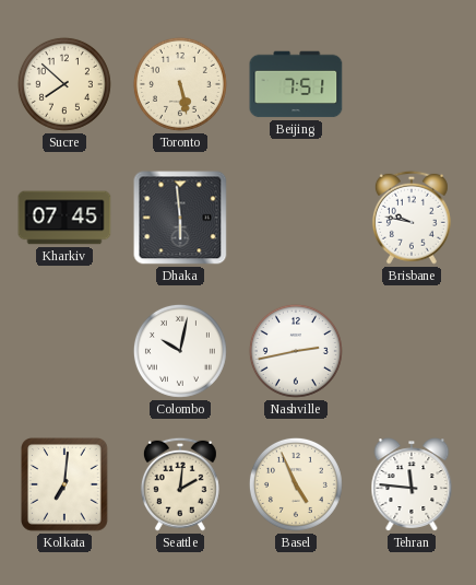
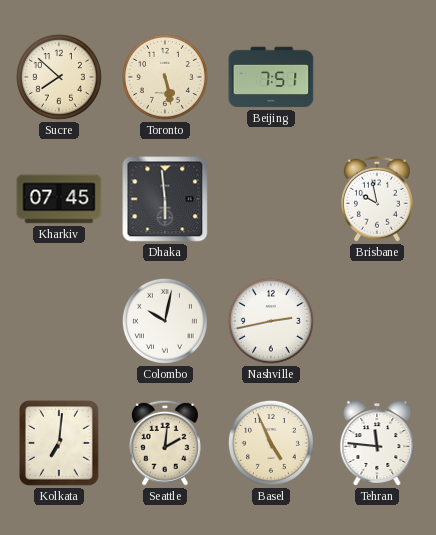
Brisbane: 9:47 -> 9:58
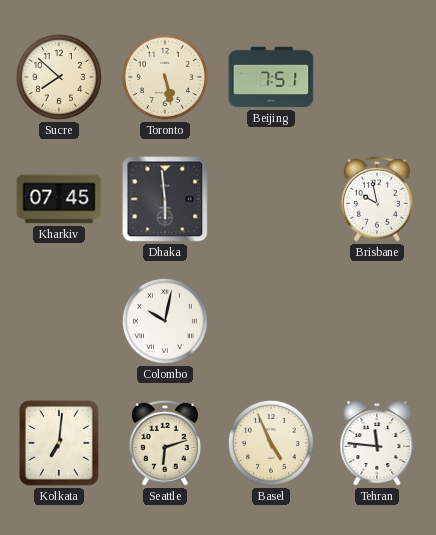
Nashville: 2:43 -> none
Seattle: 2:01 -> 6:12
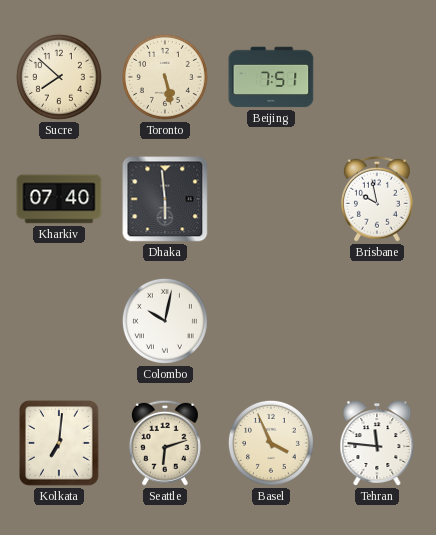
Kharkiv: 07:45 -> 07:40
Basel: 4:56 -> 3:56
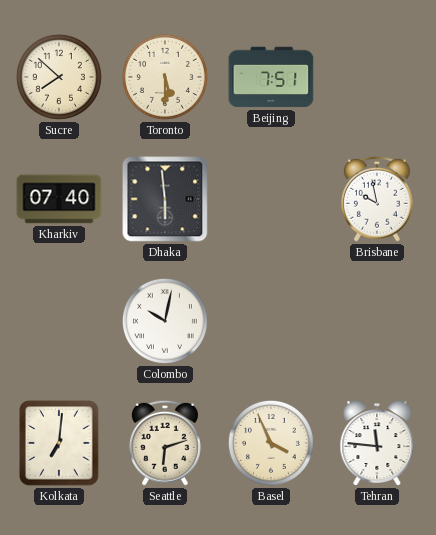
Toronto: 5:28 -> 5:30
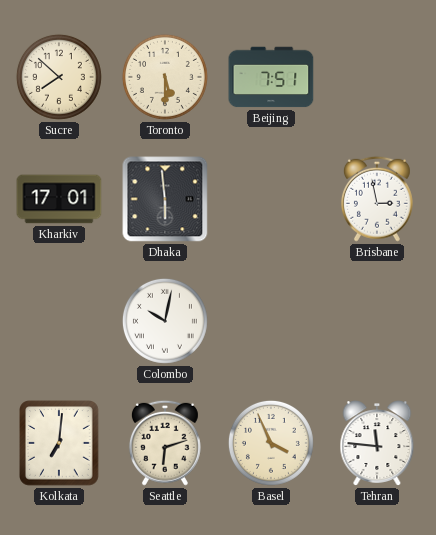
Kharkiv: 07:40 -> 17:01
Brisbane: 9:58 -> 2:58
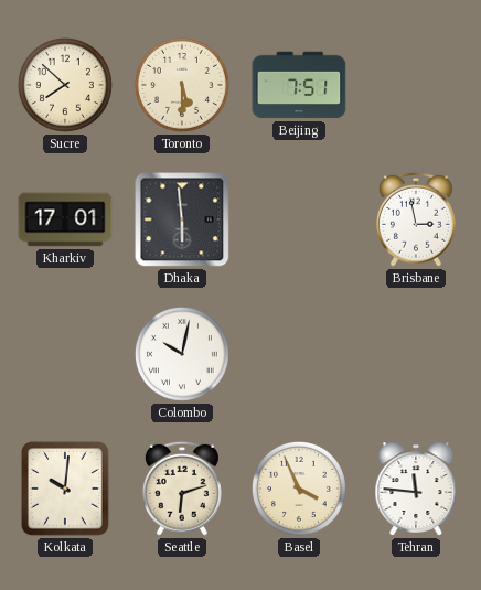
Kolkata: 7:01 -> 10:01
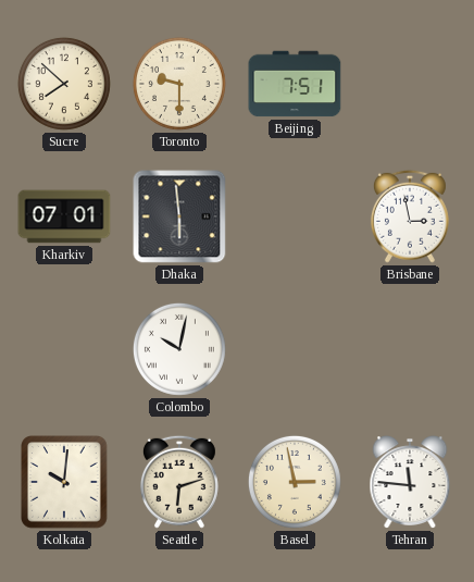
Toronto: 5:30 -> 9:30
Kharkiv: 17:01 -> 07:01
Basel: 3:56 -> 2:58
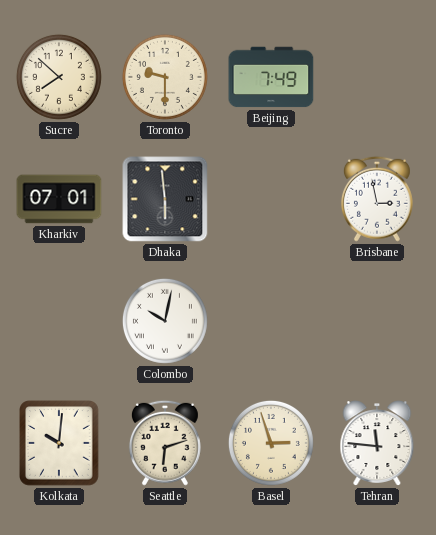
Beijing: 7:51 -> 7:49
Basel: 2:58 -> 2:57
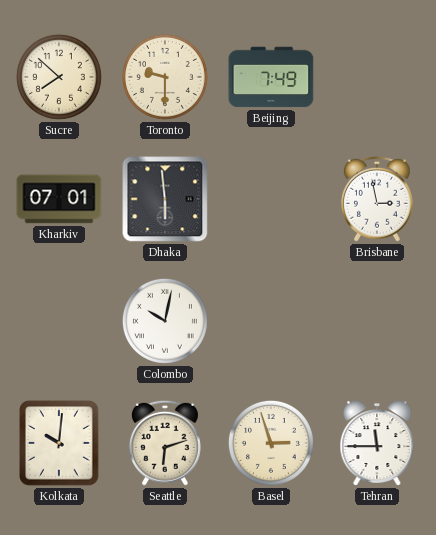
Tehran: 11:46 -> 11:45
